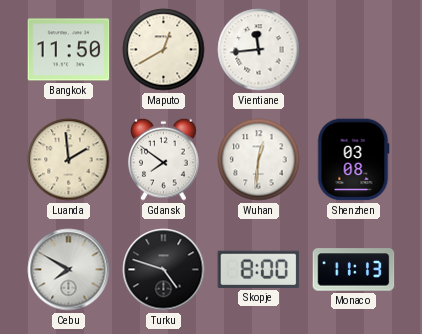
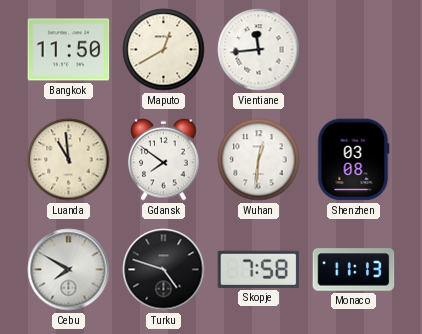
Luanda: 1:59 -> 10:59
Skopje: 8:00 -> 7:58
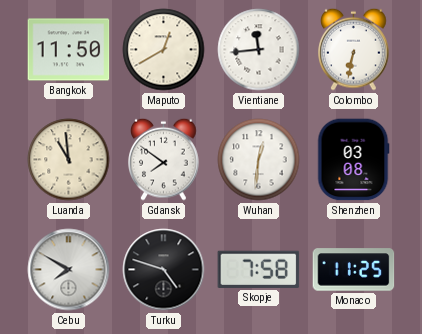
Colombo: none -> 6:32
Monaco: 11:13 -> 11:25
